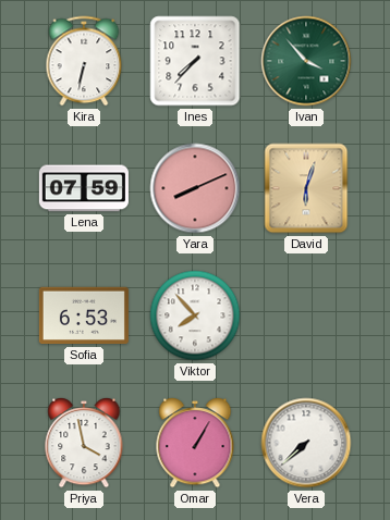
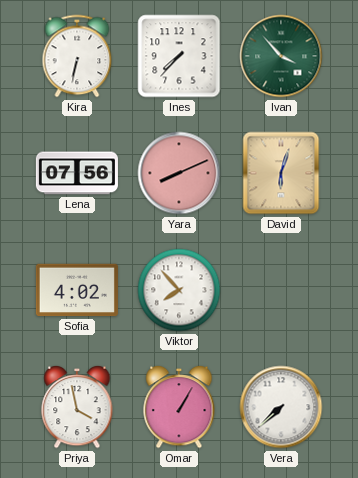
Lena: 07:59 -> 07:56
Sofia: 6:53 -> 4:02
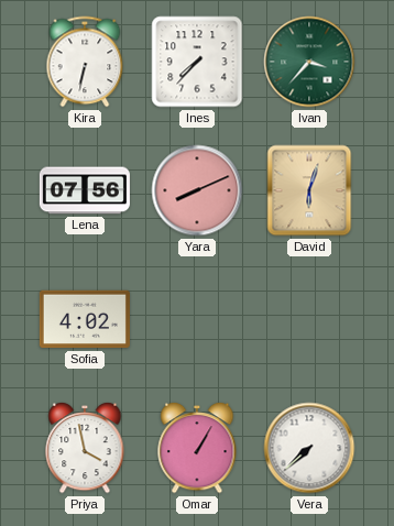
Ivan: 3:53 -> 3:37
Viktor: 7:53 -> none
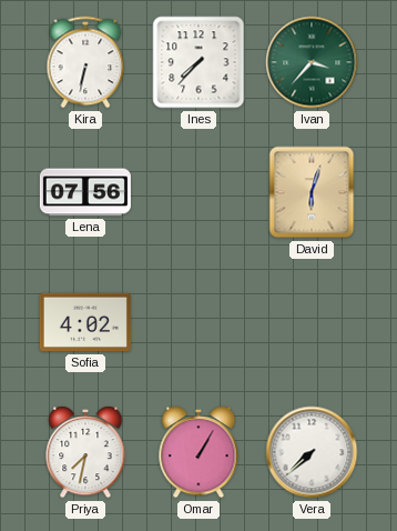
Yara: 8:11 -> none
Priya: 3:58 -> 7:32
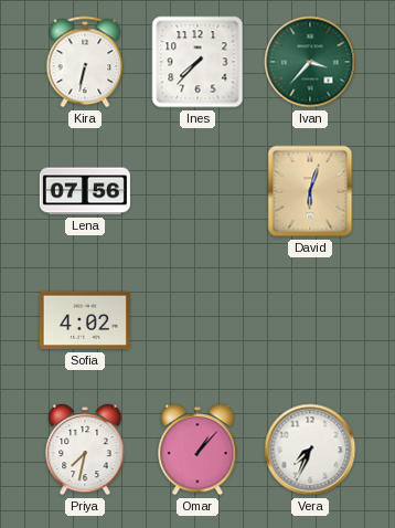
Omar: 1:05 -> 1:07
Vera: 7:38 -> 7:34
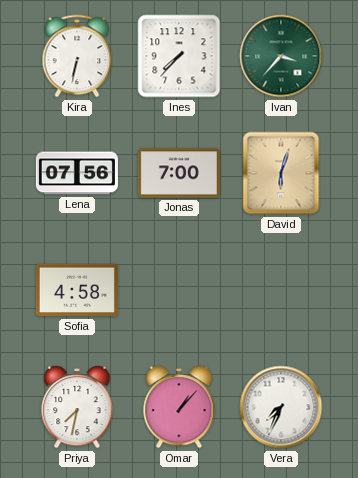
Jonas: none -> 7:00
Sofia: 4:02 -> 4:58
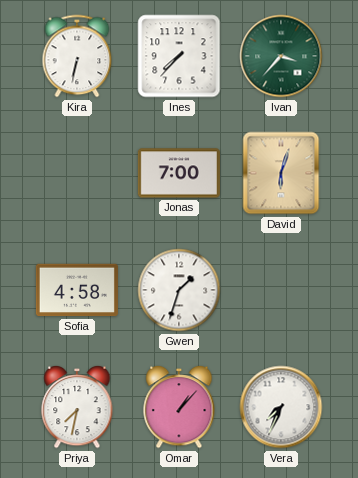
Lena: 07:56 -> none
Gwen: none -> 1:33
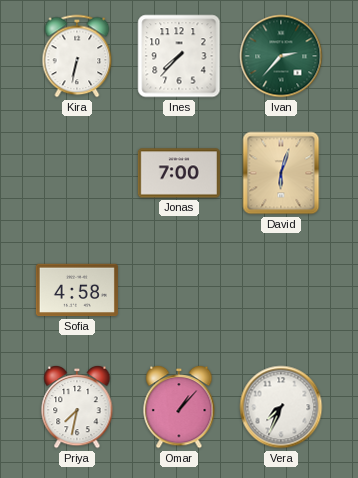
Ivan: 3:37 -> 2:37
Gwen: 1:33 -> none
